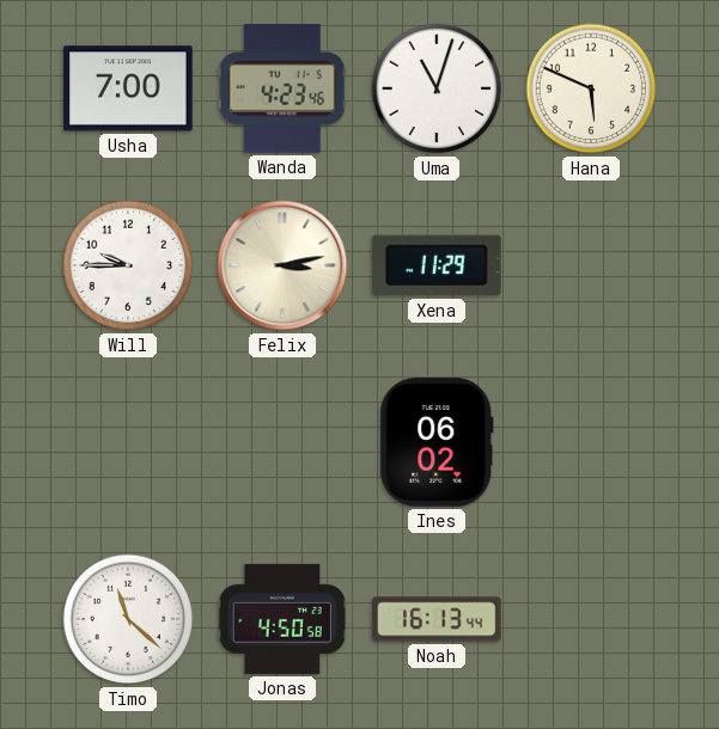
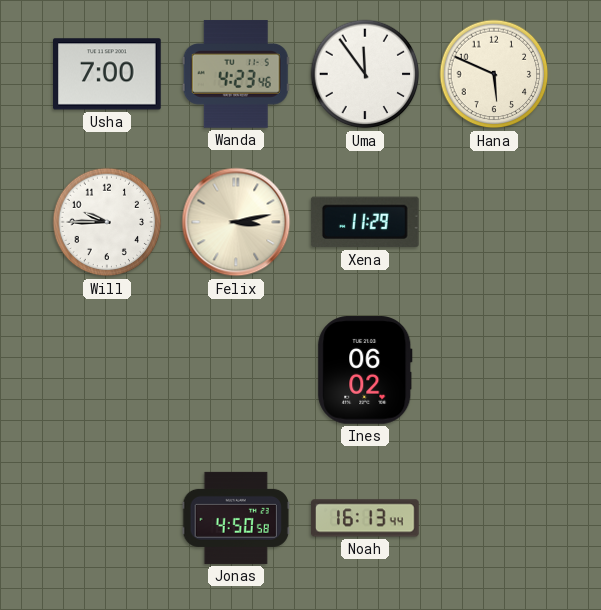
Uma: 11:03 -> 11:54
Timo: 11:22 -> none
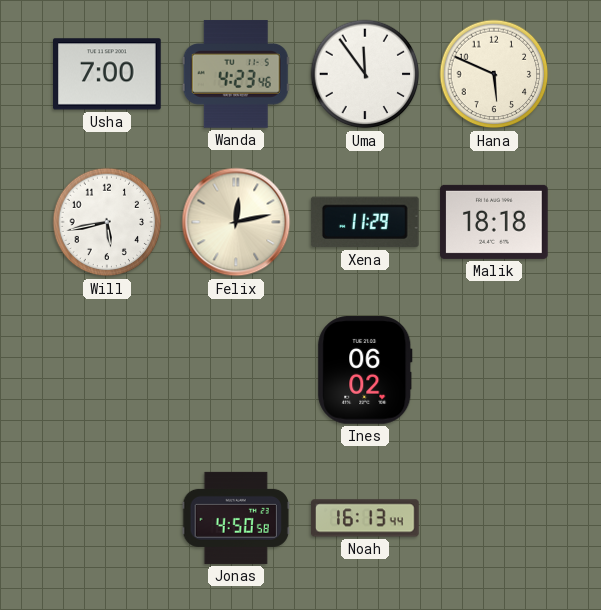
Will: 9:45 -> 5:43
Felix: 3:13 -> 12:13
Malik: none -> 18:18
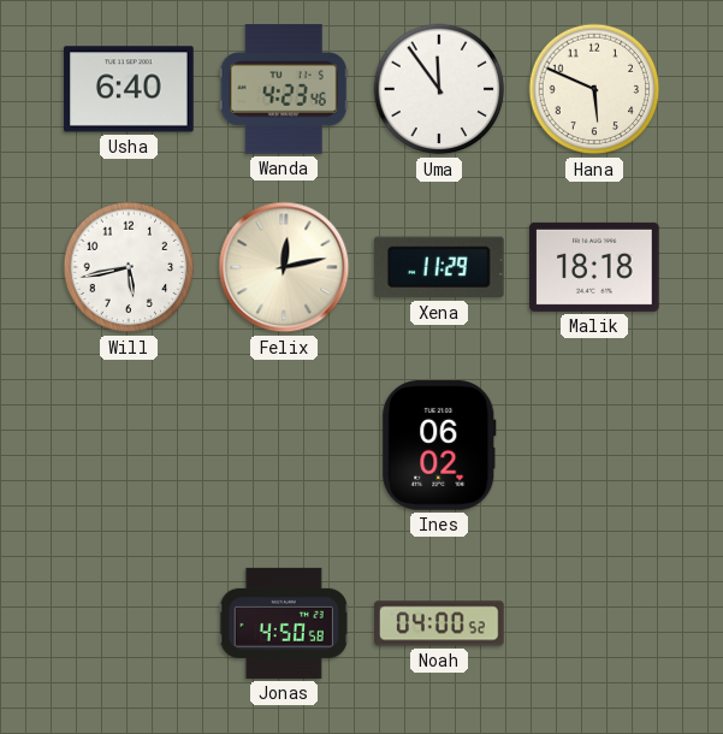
Usha: 7:00 -> 6:40
Noah: 16:13 -> 04:00
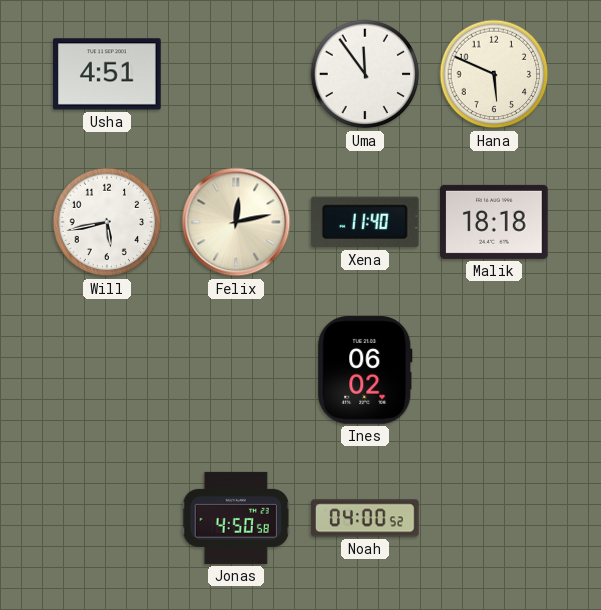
Usha: 6:40 -> 4:51
Wanda: 4:23 -> none
Xena: 11:29 -> 11:40
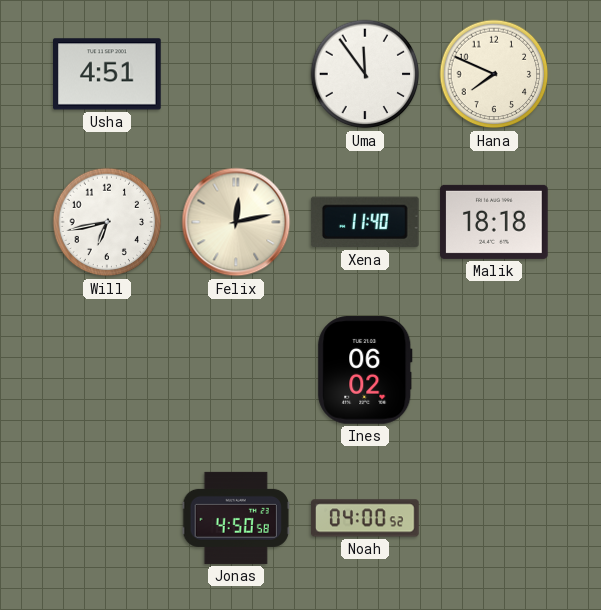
Hana: 5:49 -> 7:49
Will: 5:43 -> 6:43
